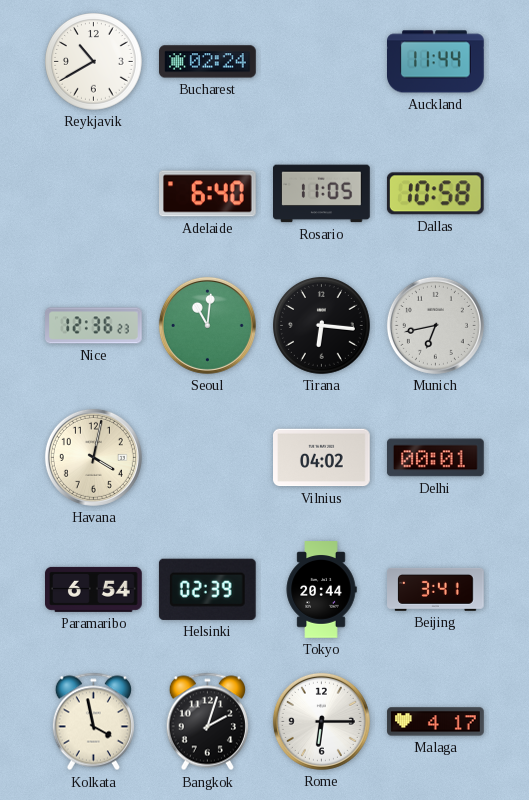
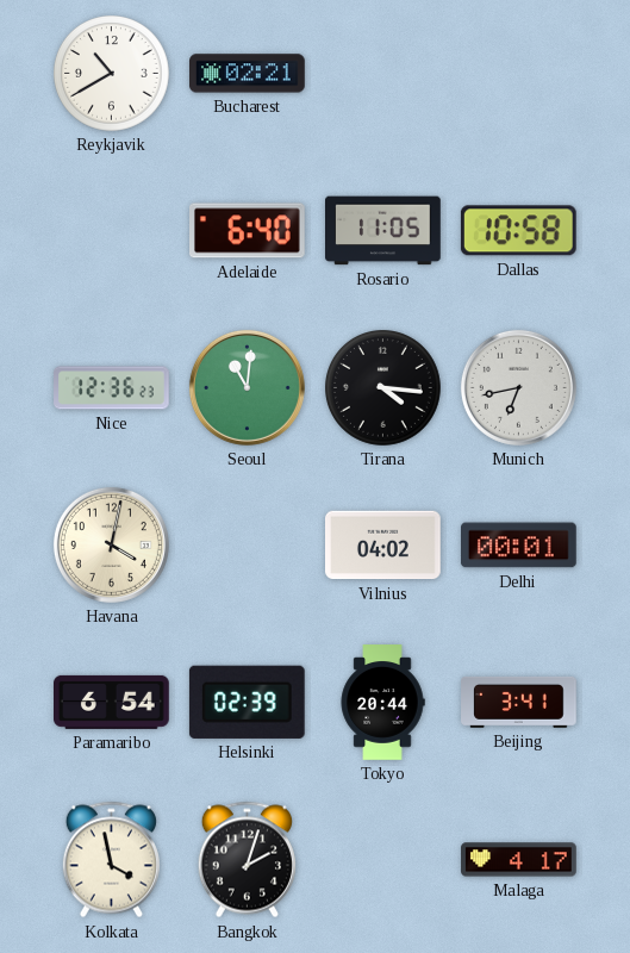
Bucharest: 02:24 -> 02:21
Auckland: 11:44 -> none
Tirana: 6:16 -> 4:16
Rome: 6:15 -> none
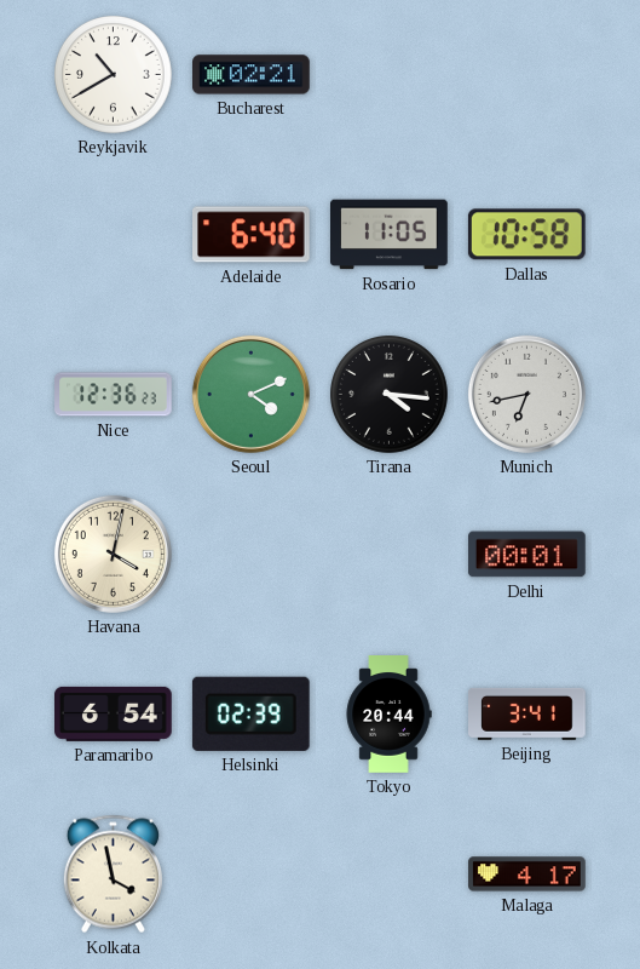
Seoul: 11:01 -> 4:11
Vilnius: 04:02 -> none
Bangkok: 2:03 -> none
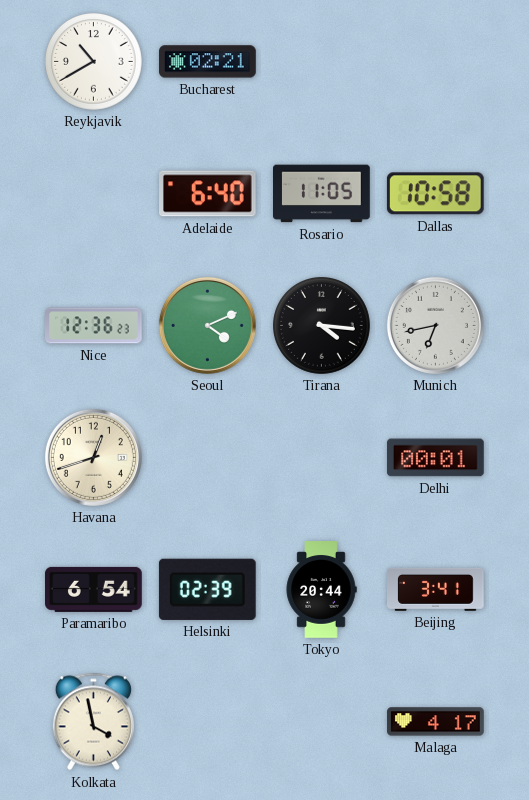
Havana: 4:02 -> 12:42
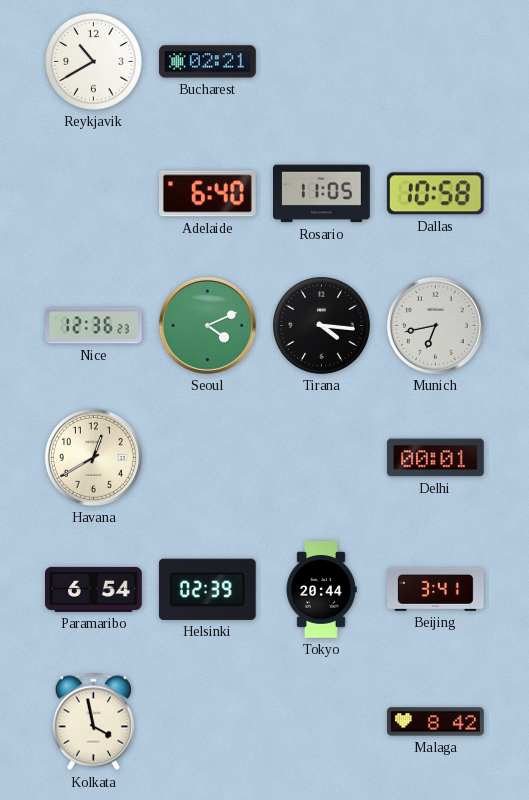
Havana: 12:42 -> 12:40
Malaga: 4:17 -> 8:42
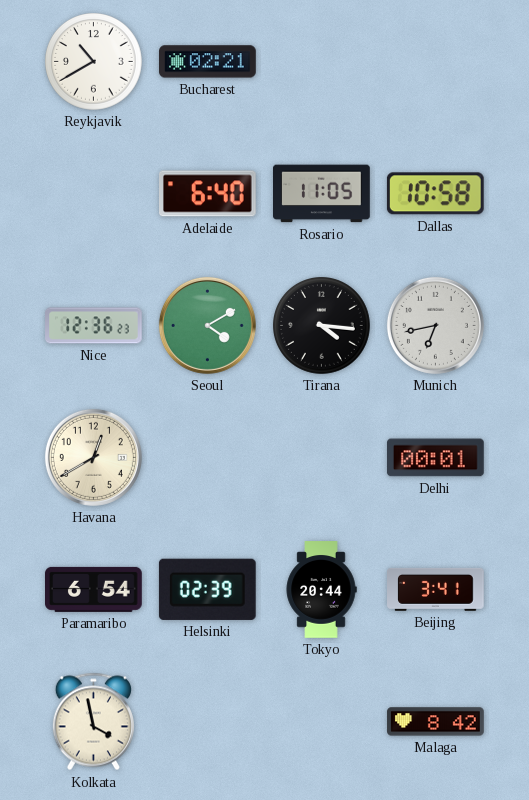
Seoul: 4:11 -> 4:10
